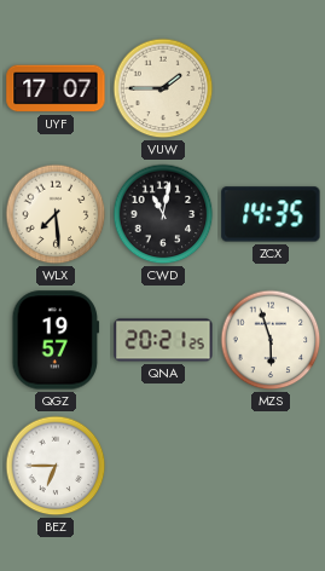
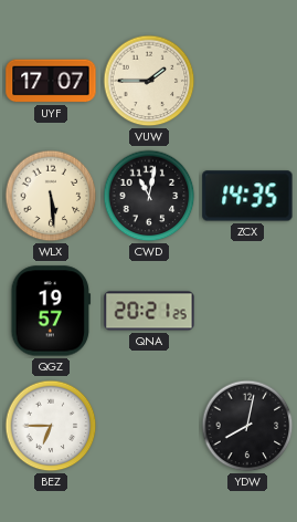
WLX: 7:29 -> 5:29
MZS: 5:57 -> none
YDW: none -> 8:02
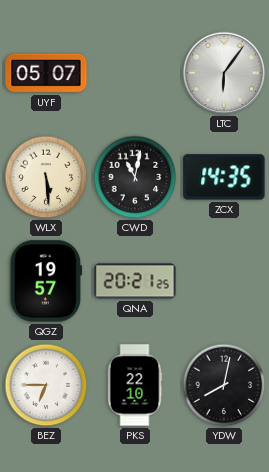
UYF: 17:07 -> 05:07
VUW: 1:45 -> none
LTC: none -> 6:06
PKS: none -> 22:10
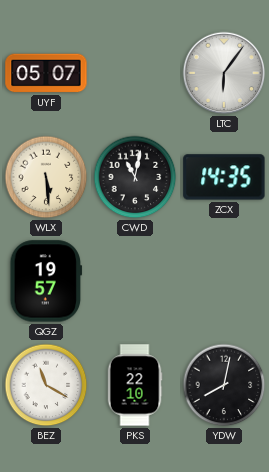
QNA: 20:21 -> none
BEZ: 6:45 -> 11:20
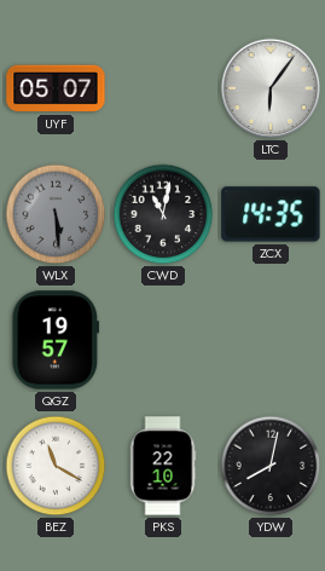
WLX dial: cream -> grey
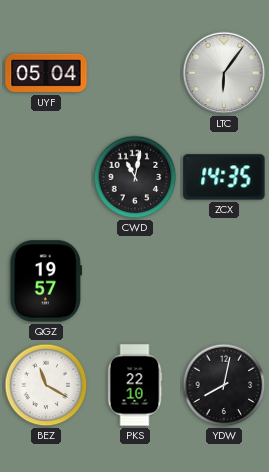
UYF: 05:07 -> 05:04
WLX: 5:29 -> none
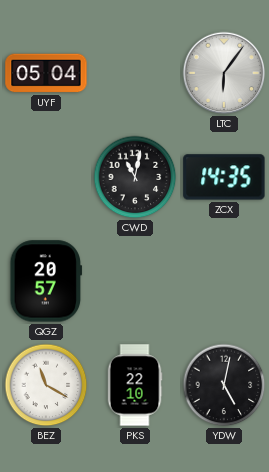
QGZ: 19:57 -> 20:57
YDW: 8:02 -> 5:02
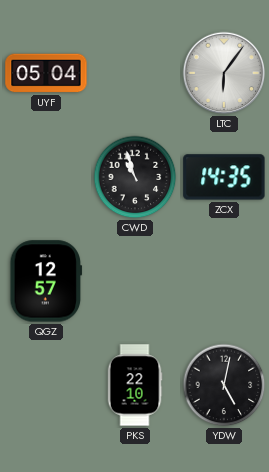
CWD: 11:02 -> 10:57
QGZ: 20:57 -> 12:57
BEZ: 11:20 -> none
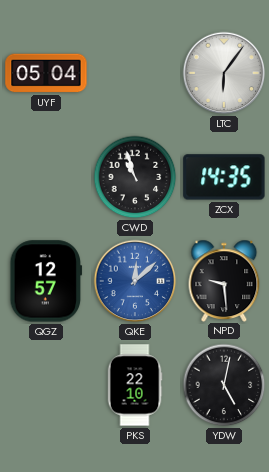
QKE: none -> 12:08
NPD: none -> 9:29
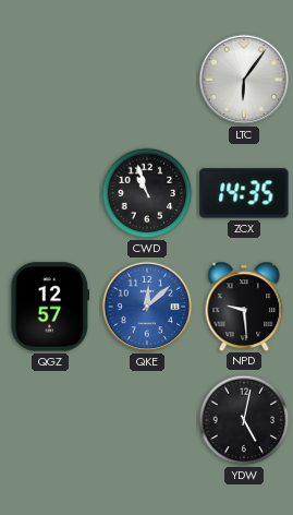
UYF: 05:04 -> none
PKS: 22:10 -> none
